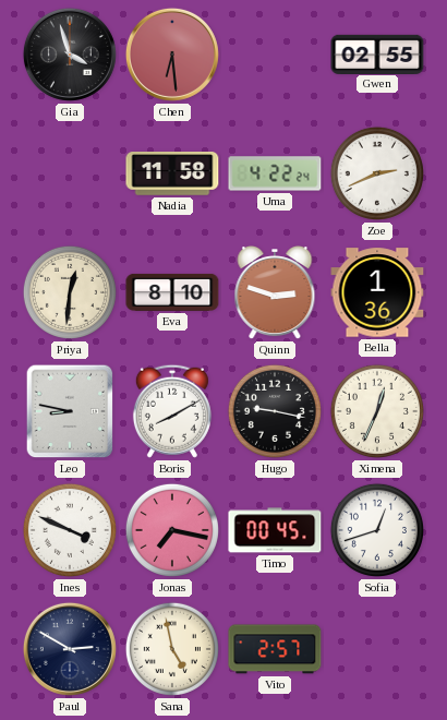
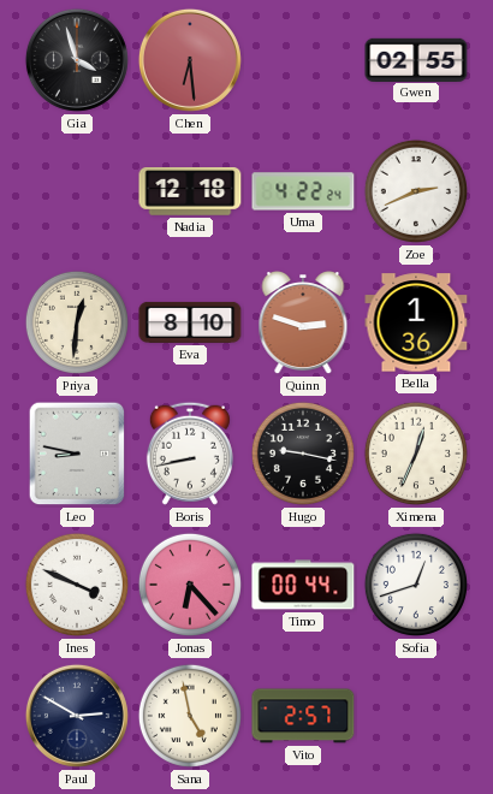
Nadia: 11:58 -> 12:18
Boris: 8:10 -> 8:43
Jonas: 7:17 -> 6:23
Timo: 00:45 -> 00:44
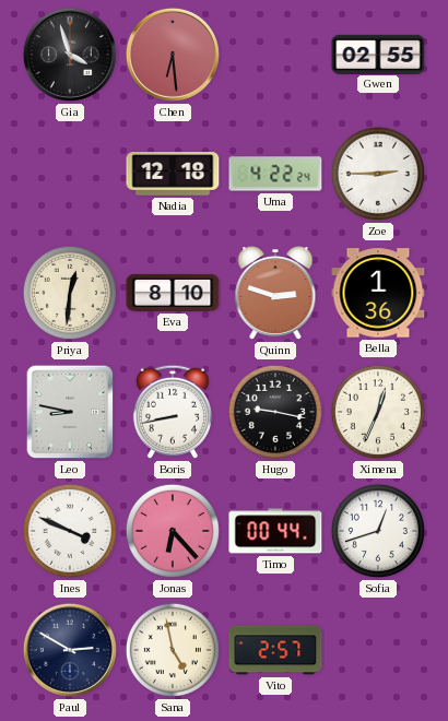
Zoe: 2:41 -> 2:45
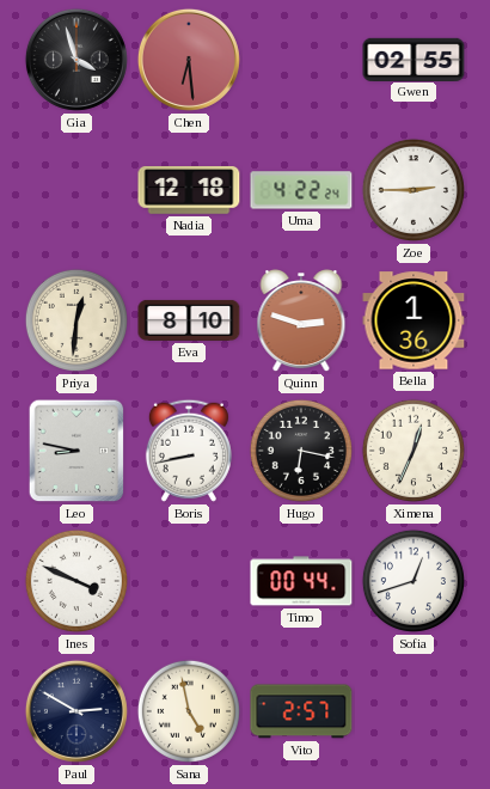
Hugo: 9:17 -> 6:17
Jonas: 6:23 -> none
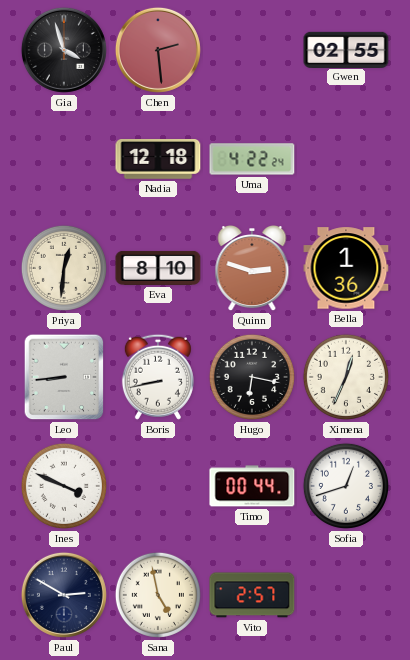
Chen: 6:29 -> 2:29
Zoe: 2:45 -> none
Leo: 8:47 -> 8:44
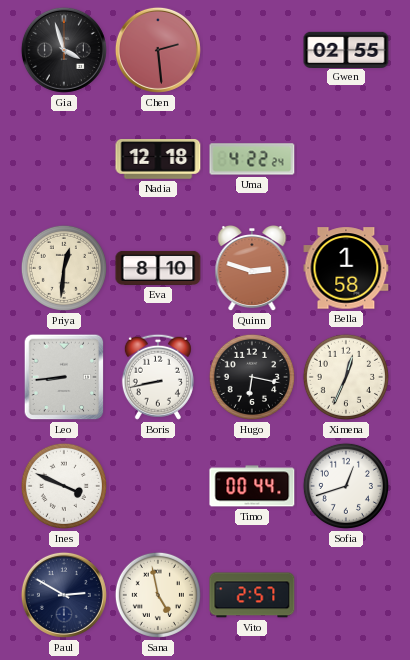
Bella: 1:36 -> 1:58
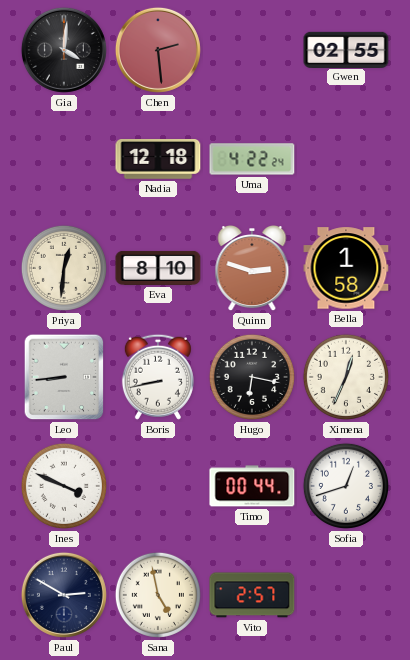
Gia: 3:57 -> 4:01
